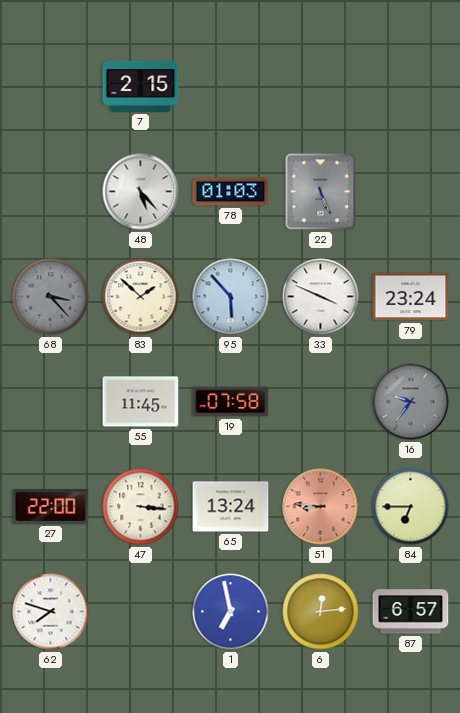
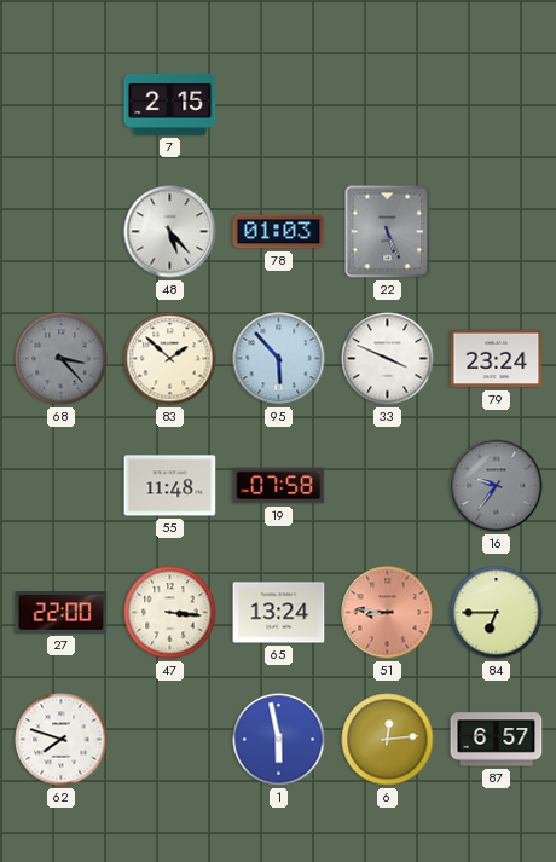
55: 11:45 -> 11:48
1: 6:58 -> 5:58
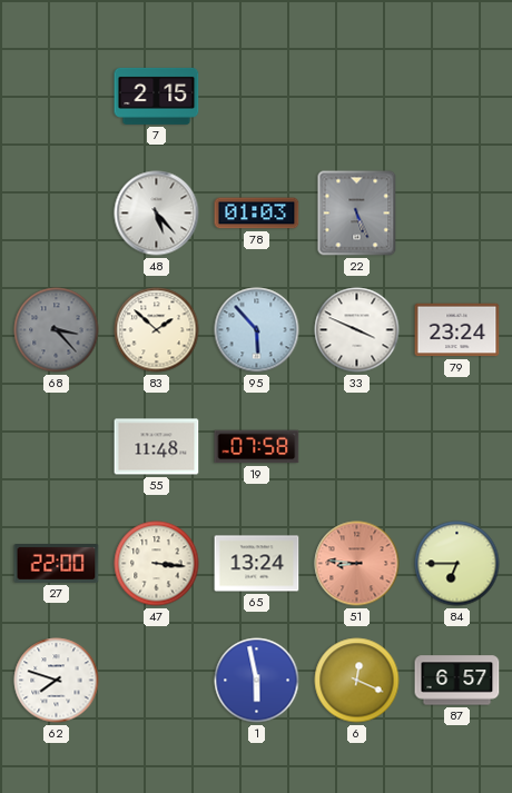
16: 9:36 -> none
6: 12:14 -> 12:19
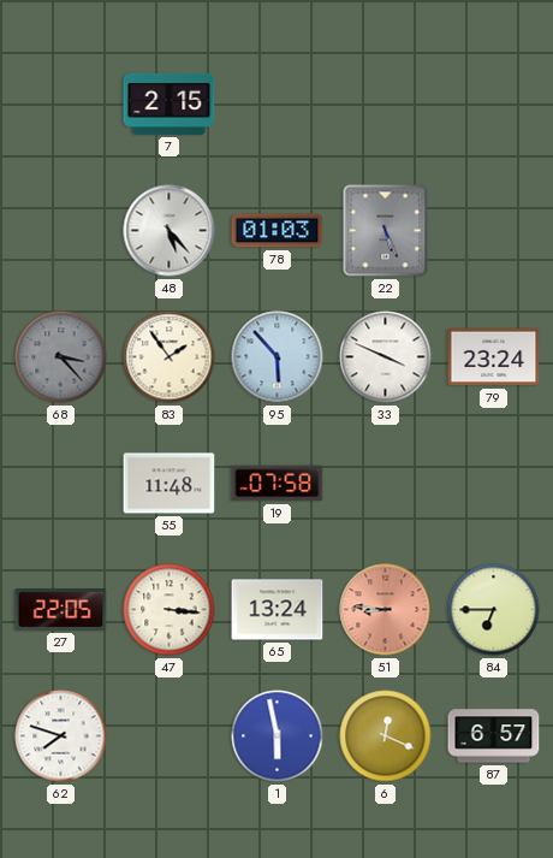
83: 1:52 -> 1:54
27: 22:00 -> 22:05
